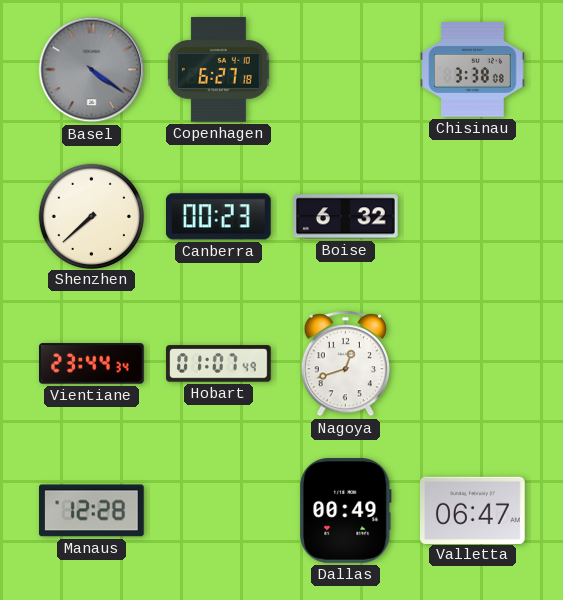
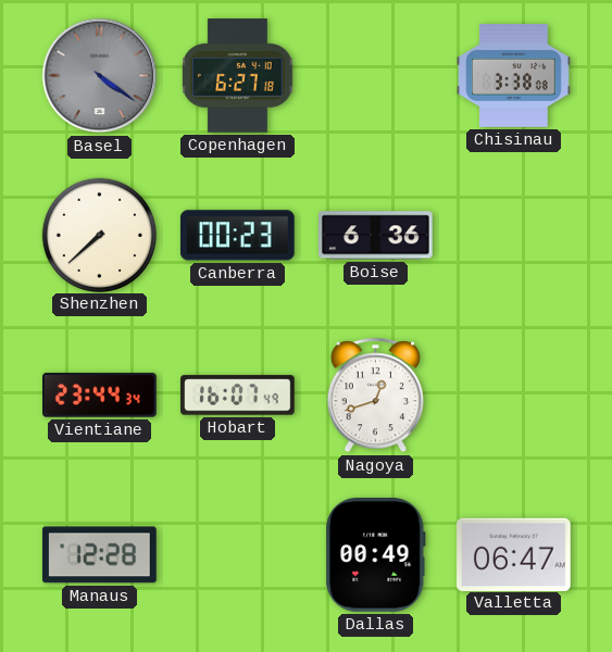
Boise: 6:32 -> 6:36
Hobart: 01:07 -> 16:07
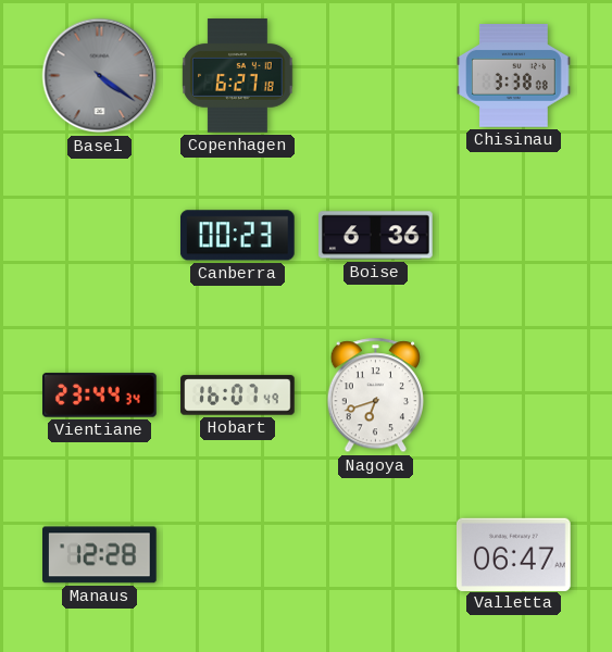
Shenzhen: 7:38 -> none
Nagoya: 12:42 -> 6:42
Dallas: 00:49 -> none
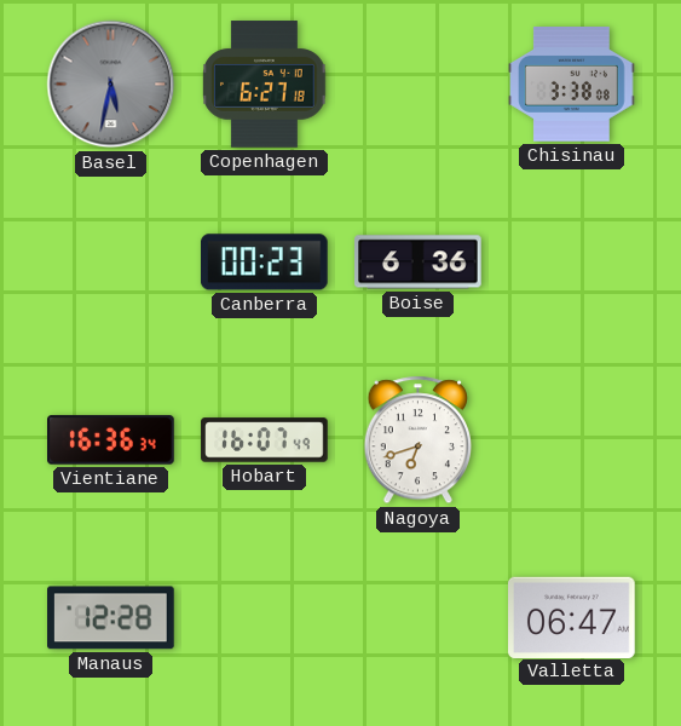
Basel: 4:21 -> 5:32
Vientiane: 23:44 -> 16:36
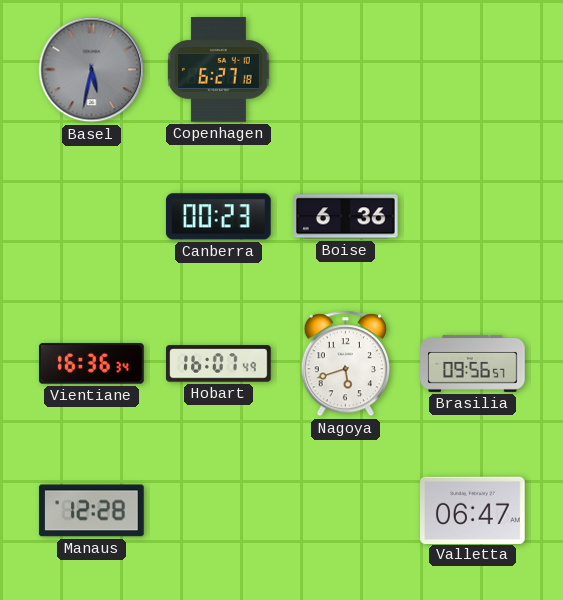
Chisinau: 3:38 -> none
Nagoya: 6:42 -> 5:42
Brasilia: none -> 09:56
